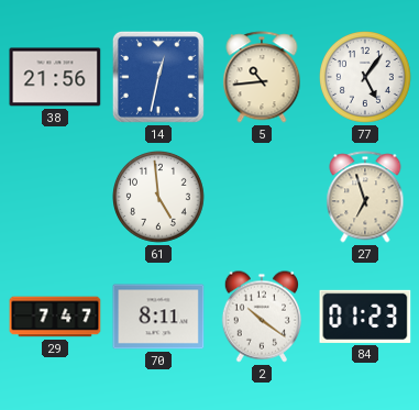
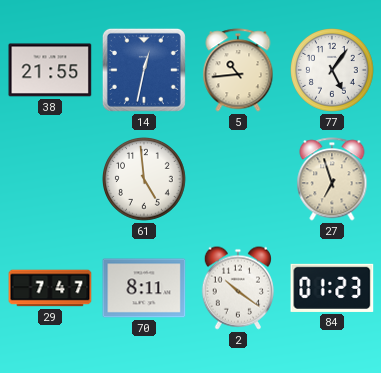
38: 21:56 -> 21:55
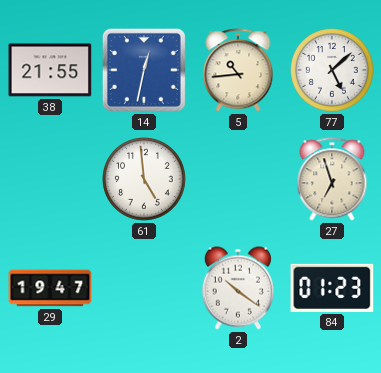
77: 5:06 -> 5:08
29: 7:47 -> 19:47
70: 8:11 -> none
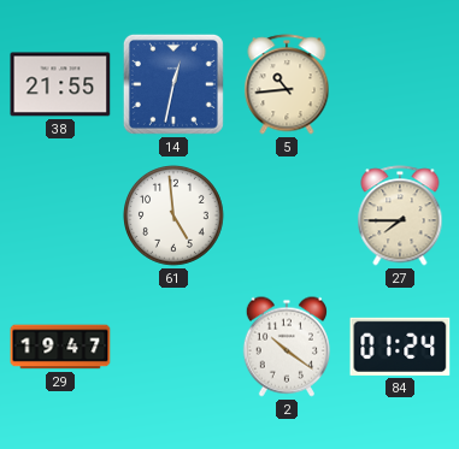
77: 5:08 -> none
27: 6:57 -> 7:45
84: 01:23 -> 01:24
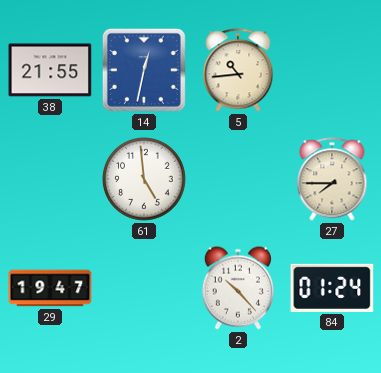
2: 10:21 -> 10:23
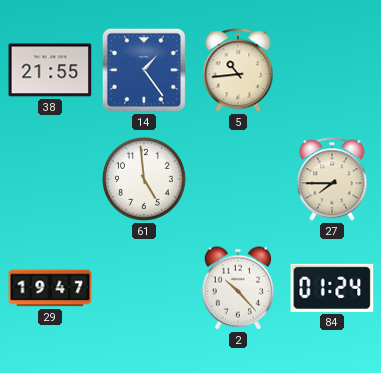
14: 12:32 -> 1:24
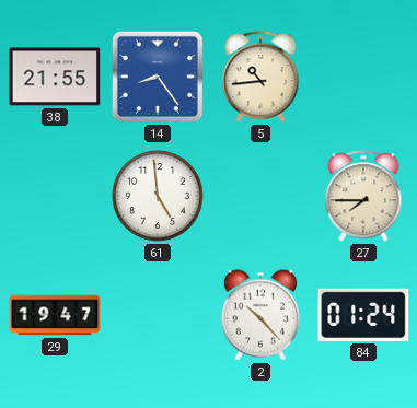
14: 1:24 -> 8:24
